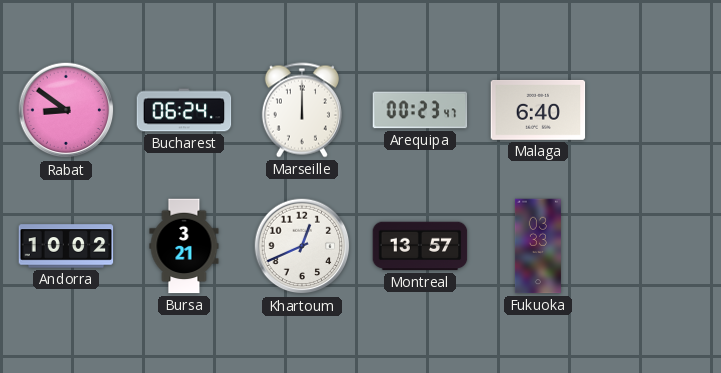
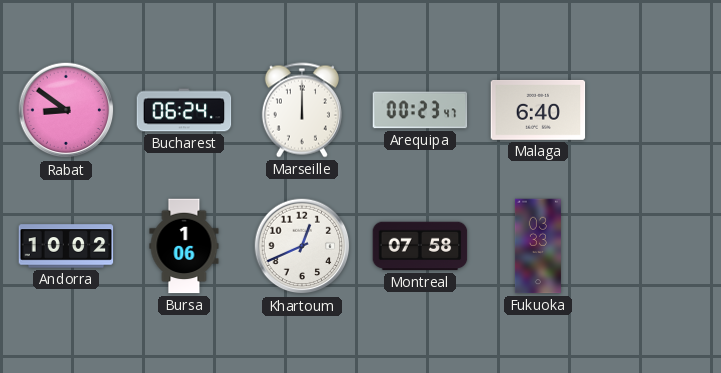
Bursa: 3:21 -> 1:06
Montreal: 13:57 -> 07:58
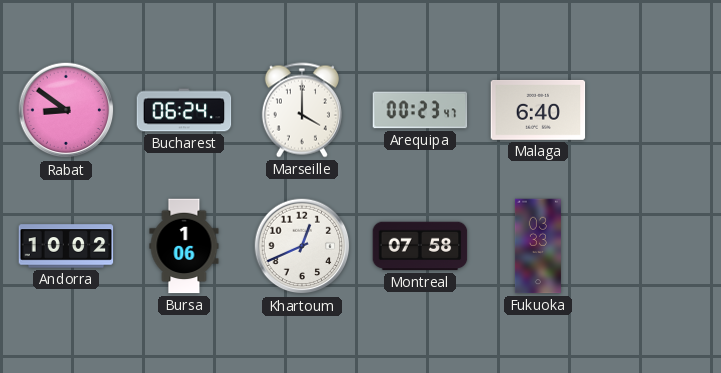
Marseille: 12:00 -> 4:00
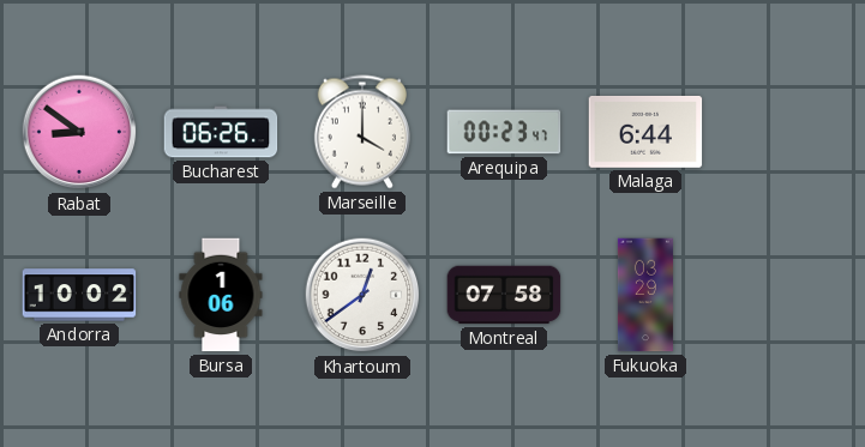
Bucharest: 06:24 -> 06:26
Malaga: 6:40 -> 6:44
Khartoum: 12:41 -> 12:39
Fukuoka: 03:33 -> 03:29
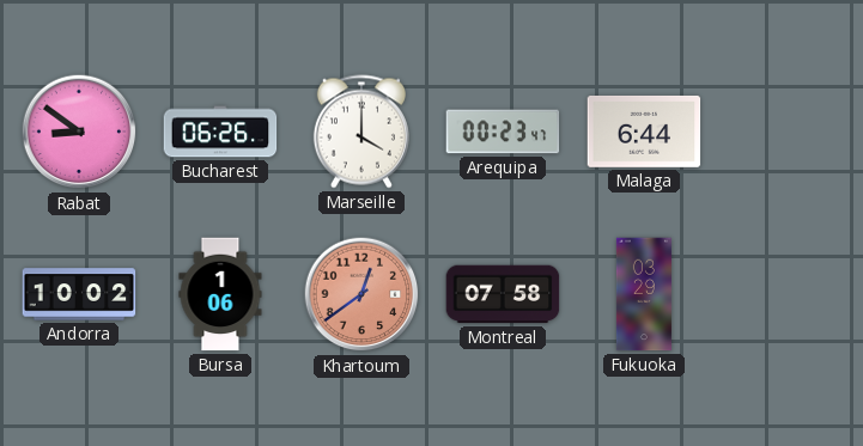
Khartoum dial: white -> salmon
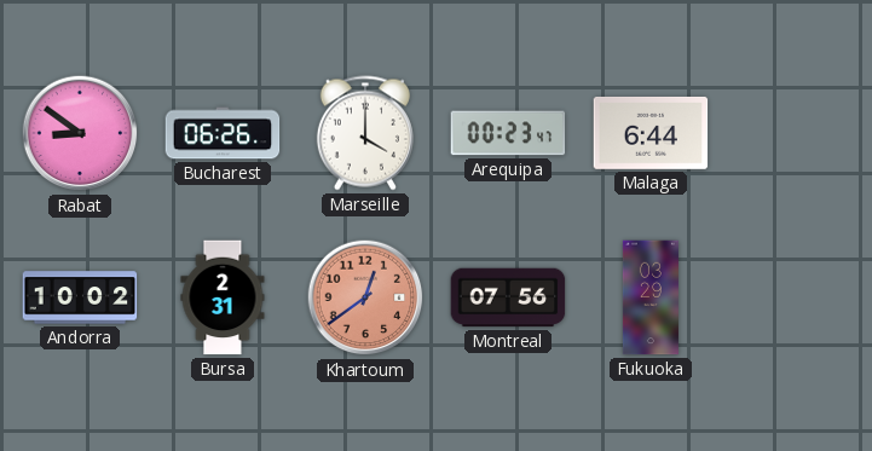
Bursa: 1:06 -> 2:31
Montreal: 07:58 -> 07:56
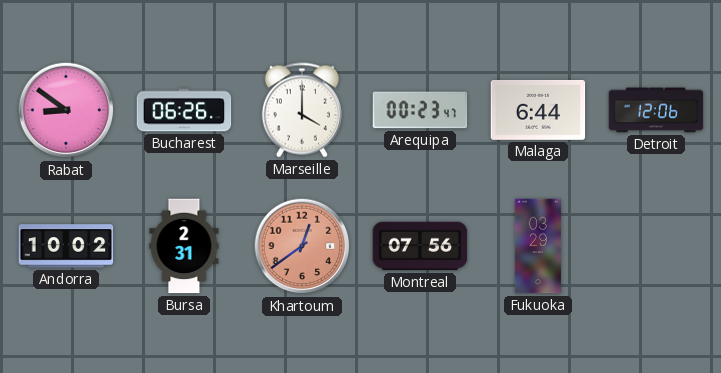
Detroit: none -> 12:06
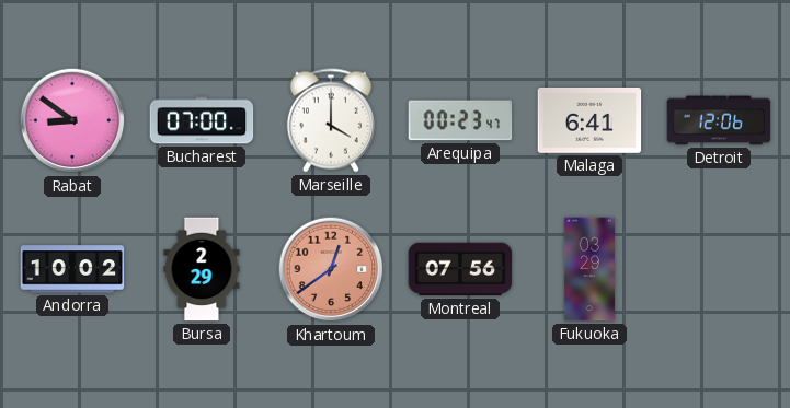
Bucharest: 06:26 -> 07:00
Malaga: 6:44 -> 6:41
Bursa: 2:31 -> 2:29
